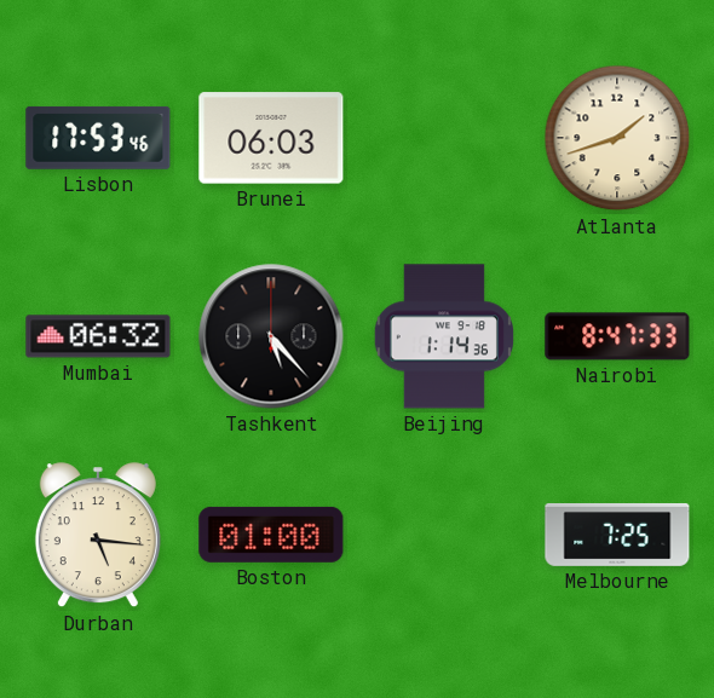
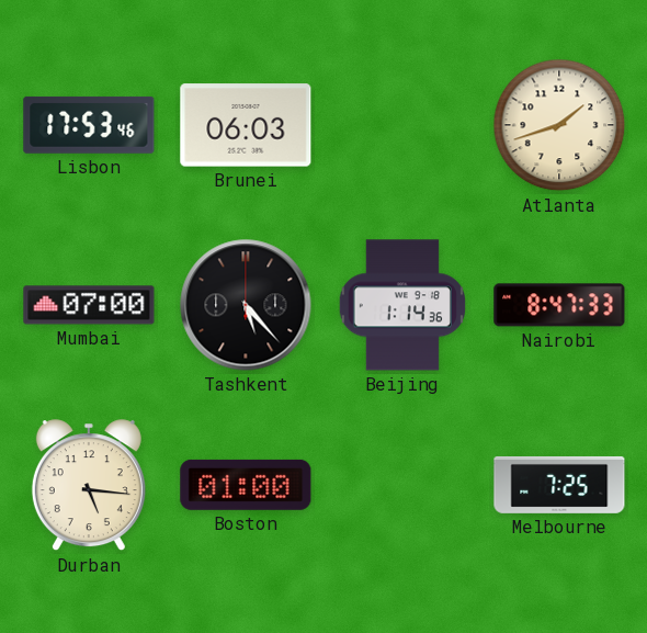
Mumbai: 06:32 -> 07:00
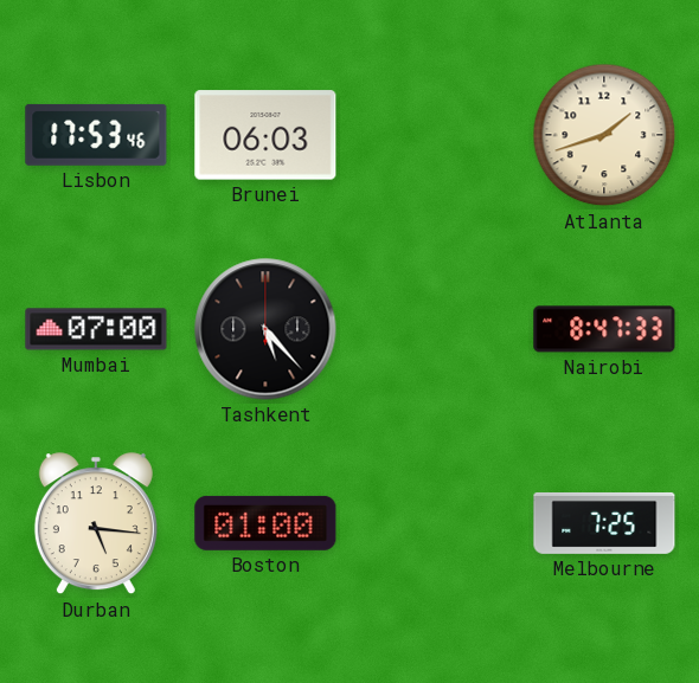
Beijing: 1:14 -> none
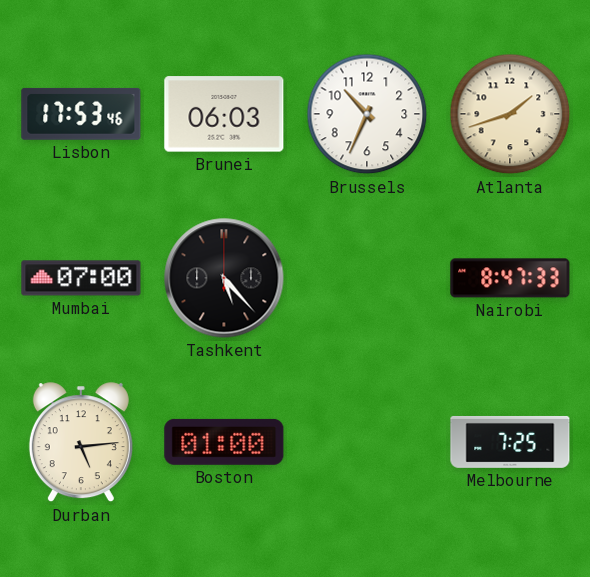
Brussels: none -> 10:34
Durban: 5:16 -> 5:14
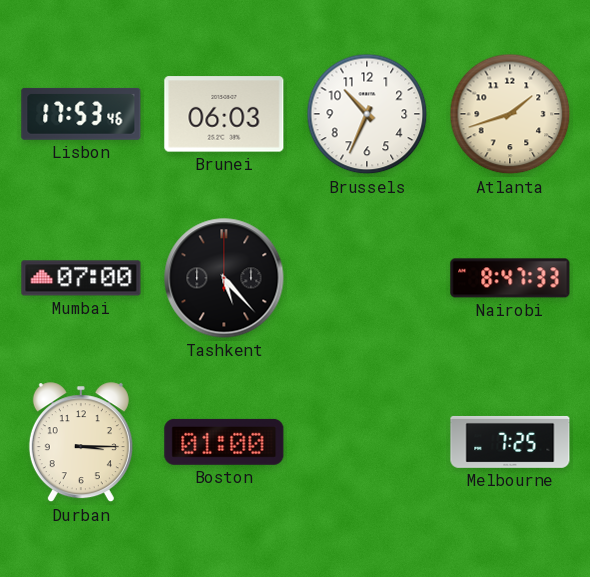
Durban: 5:14 -> 3:15
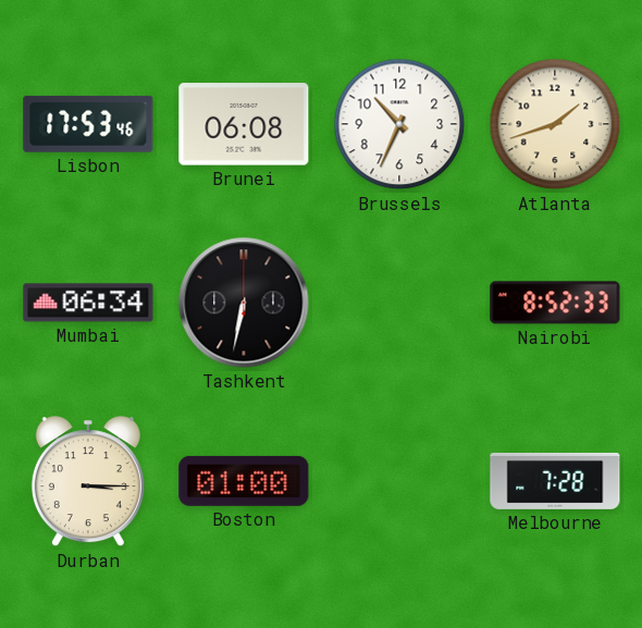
Brunei: 06:03 -> 06:08
Mumbai: 07:00 -> 06:34
Tashkent: 5:23 -> 6:32
Nairobi: 8:47 -> 8:52
Melbourne: 7:25 -> 7:28
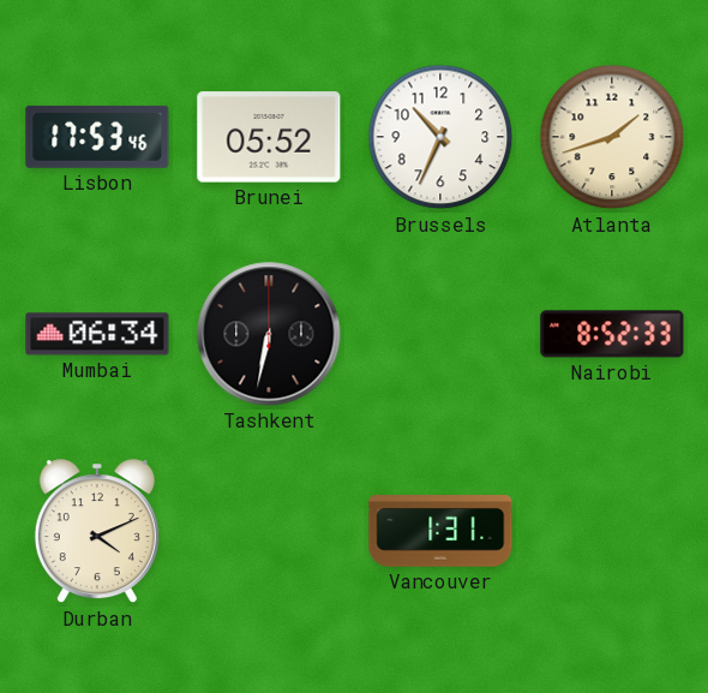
Brunei: 06:08 -> 05:52
Durban: 3:15 -> 4:11
Boston: 01:00 -> none
Vancouver: none -> 1:31
Melbourne: 7:28 -> none
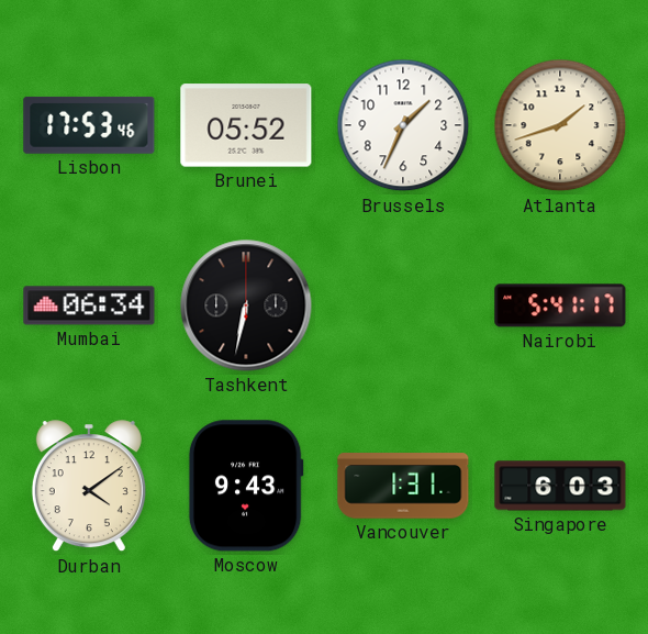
Brussels: 10:34 -> 1:34
Nairobi: 8:52 -> 5:41
Durban: 4:11 -> 4:09
Moscow: none -> 9:43
Singapore: none -> 6:03
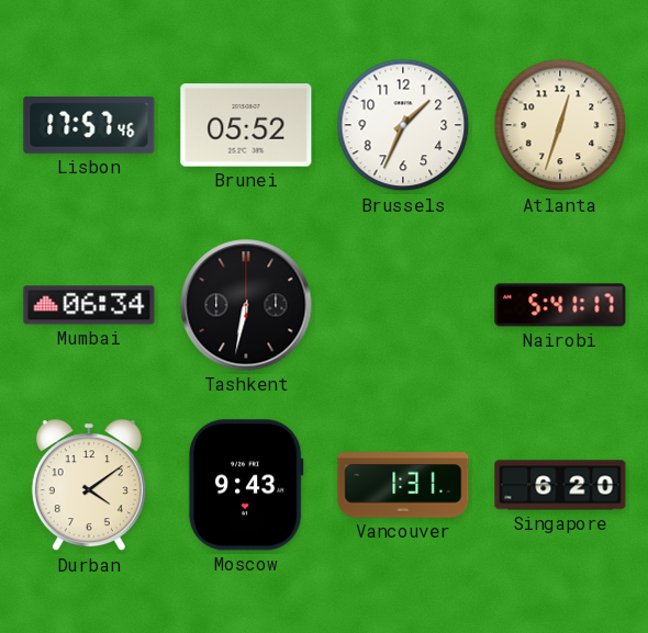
Lisbon: 17:53 -> 17:57
Atlanta: 1:42 -> 12:33
Singapore: 6:03 -> 6:20
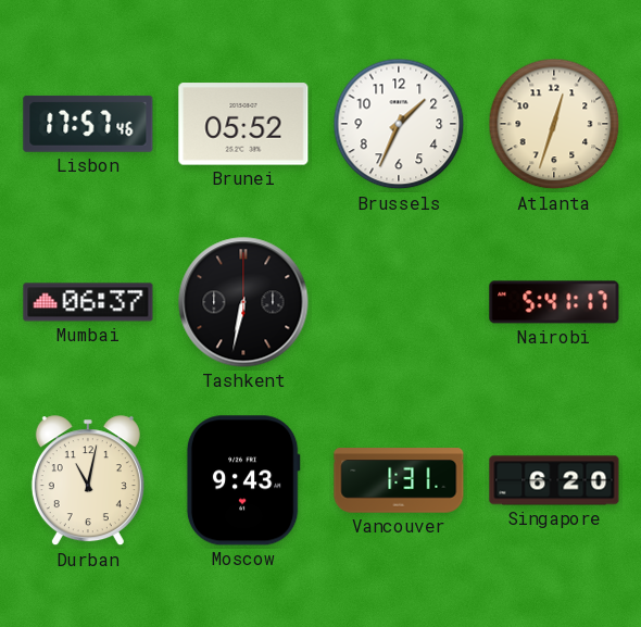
Mumbai: 06:34 -> 06:37
Durban: 4:09 -> 11:02
